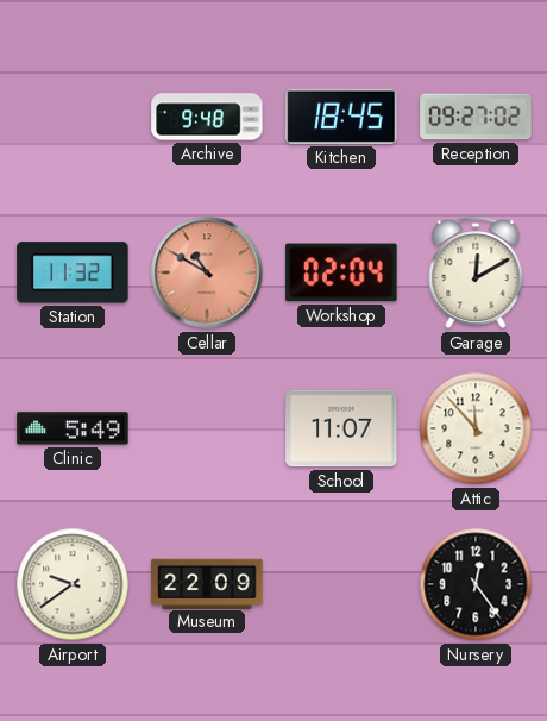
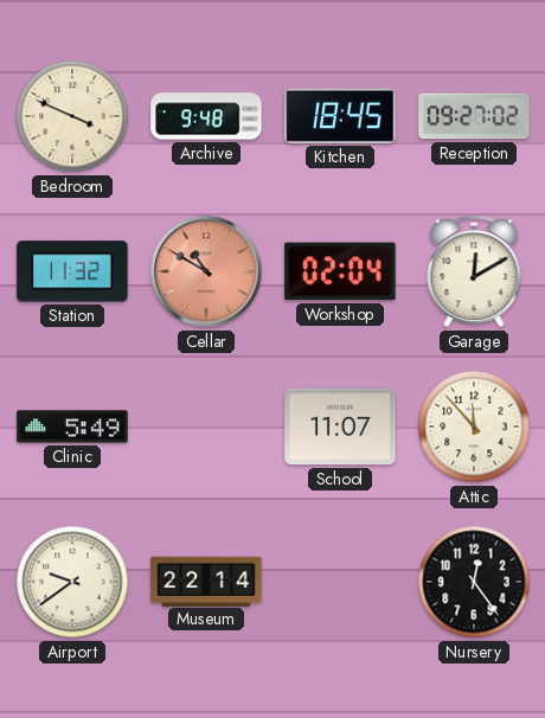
Bedroom: none -> 3:49
Museum: 22:09 -> 22:14
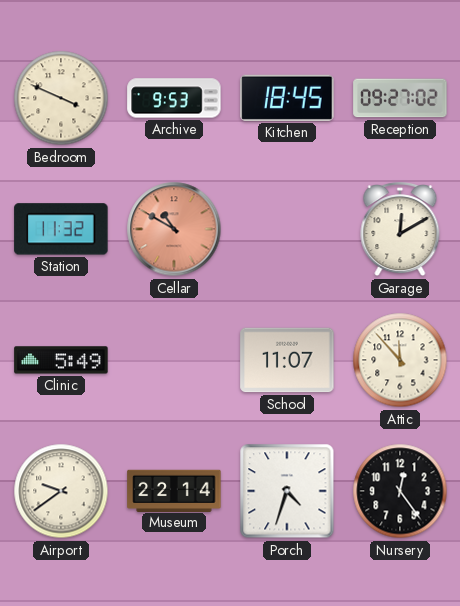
Archive: 9:48 -> 9:53
Workshop: 02:04 -> none
Porch: none -> 4:33
